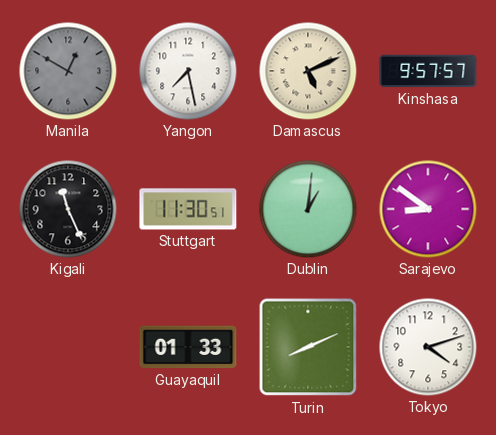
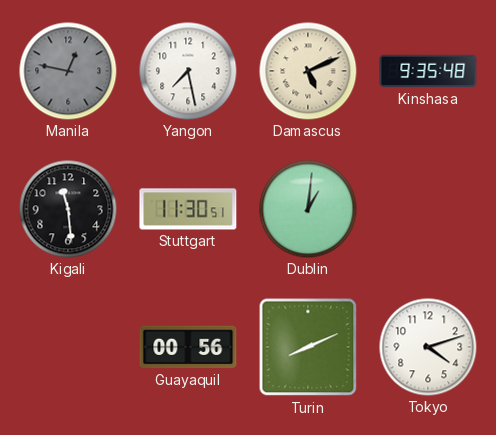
Manila: 12:50 -> 12:47
Kinshasa: 9:57 -> 9:35
Kigali: 11:26 -> 11:29
Sarajevo: 8:51 -> none
Guayaquil: 01:33 -> 00:56
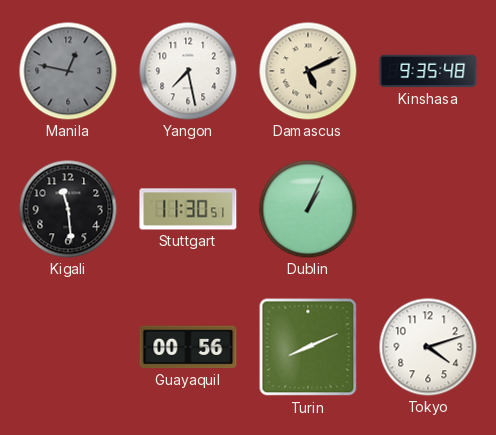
Dublin: 1:01 -> 1:04
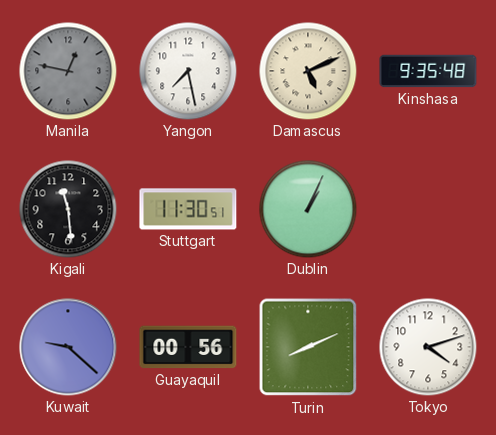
Kuwait: none -> 9:22
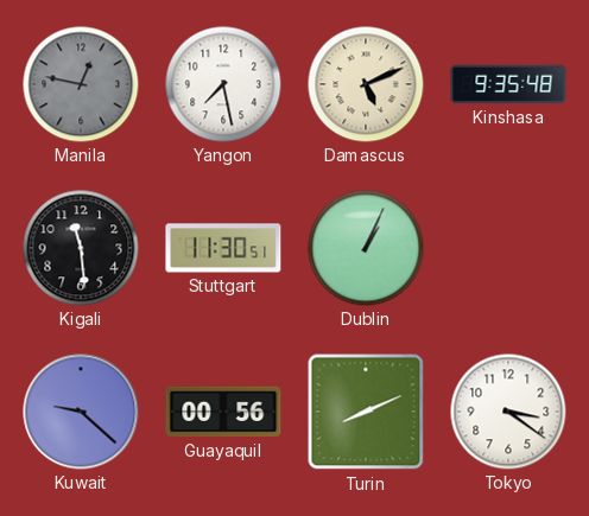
Tokyo: 4:12 -> 3:21
